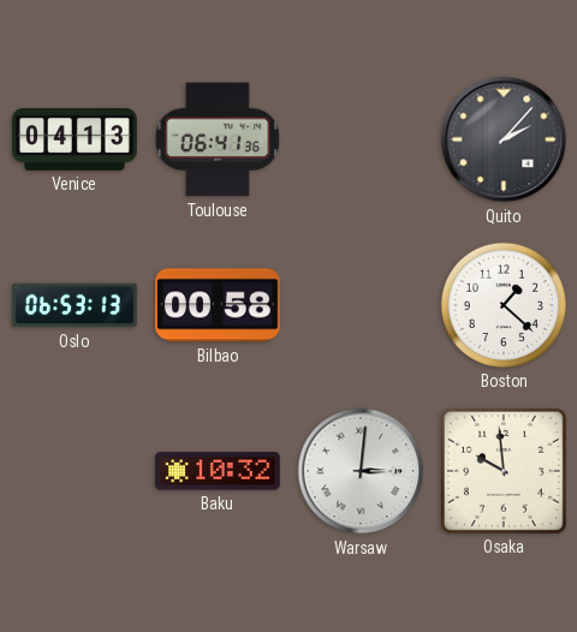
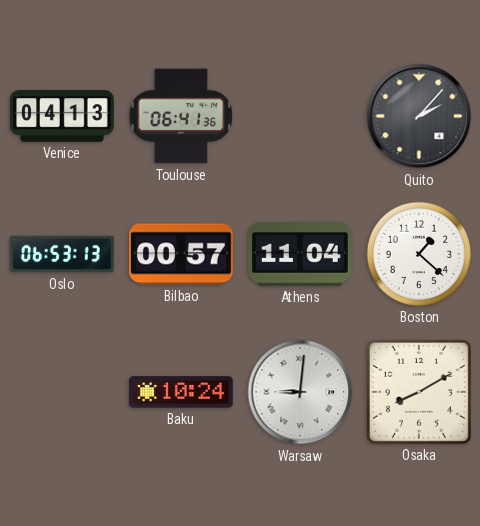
Bilbao: 00:58 -> 00:57
Athens: none -> 11:04
Baku: 10:32 -> 10:24
Warsaw: 3:01 -> 9:01
Osaka: 9:59 -> 8:10
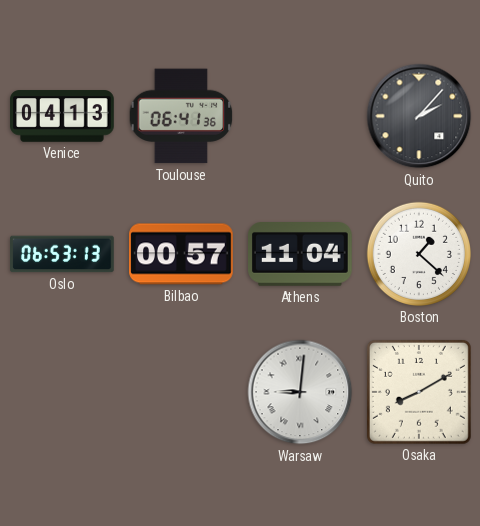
Baku: 10:24 -> none
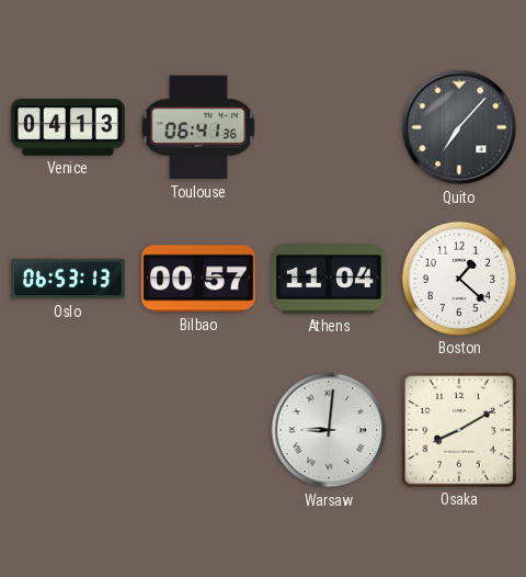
Quito: 2:07 -> 7:07
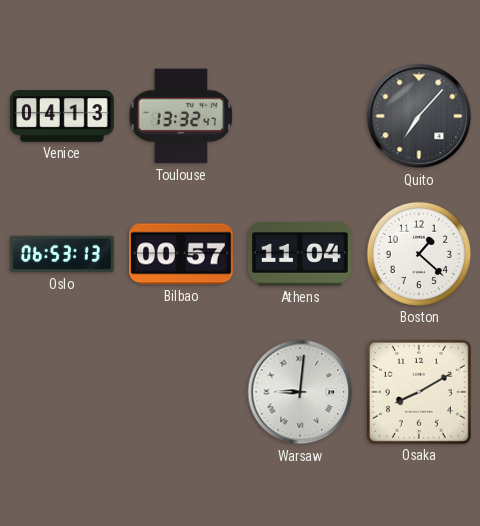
Toulouse: 06:41 -> 13:32
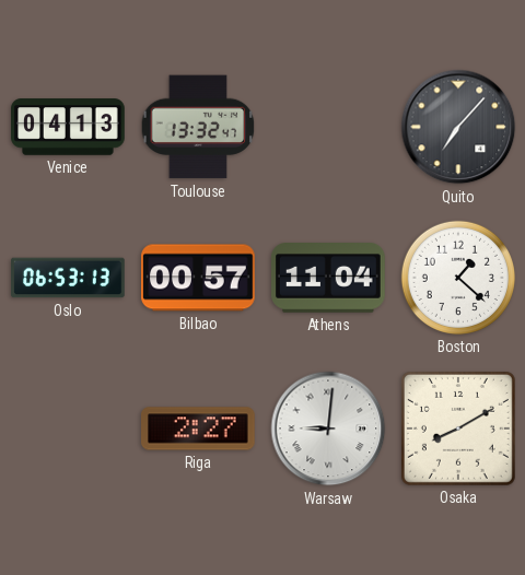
Riga: none -> 2:27
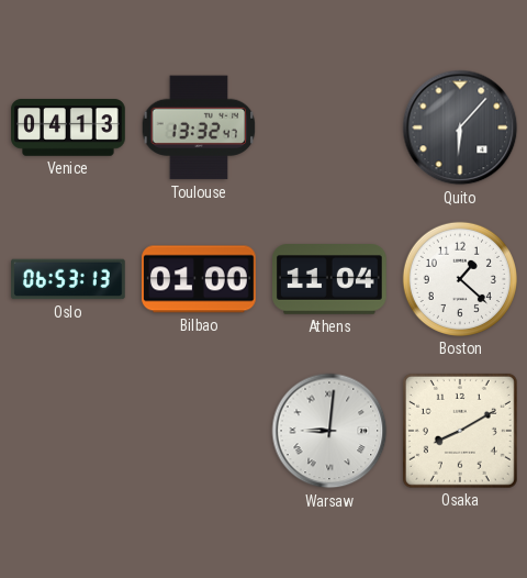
Quito: 7:07 -> 6:07
Bilbao: 00:57 -> 01:00
Riga: 2:27 -> none
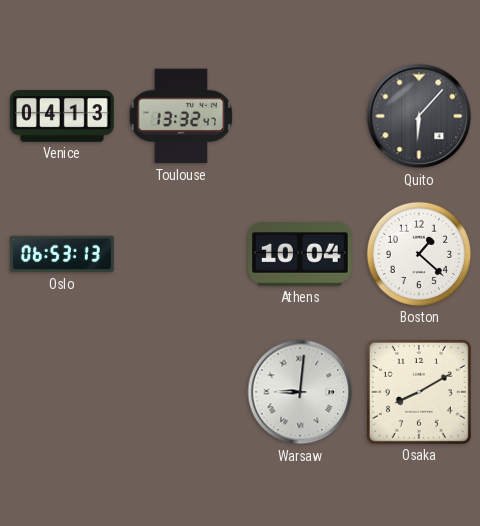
Bilbao: 01:00 -> none
Athens: 11:04 -> 10:04
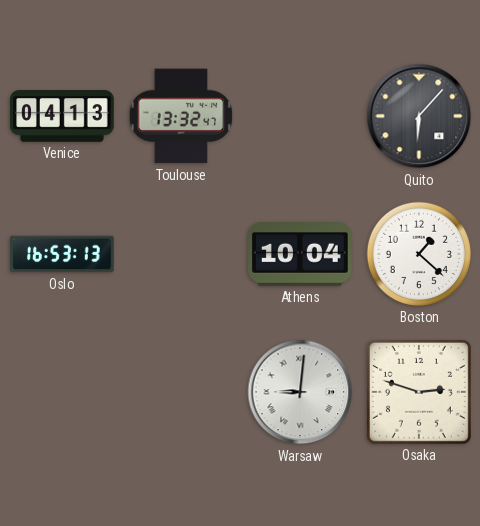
Oslo: 06:53 -> 16:53
Osaka: 8:10 -> 2:48
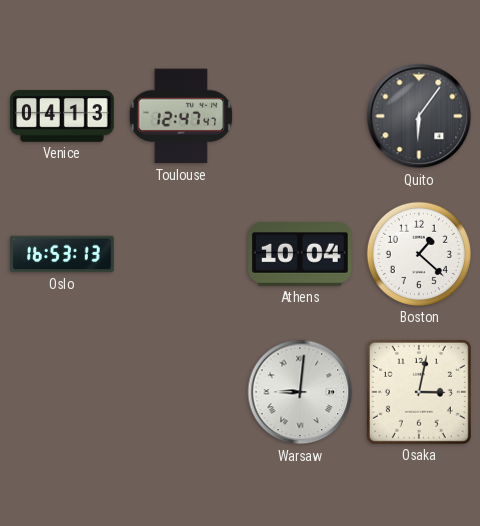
Toulouse: 13:32 -> 12:47
Quito: 6:07 -> 6:06
Osaka: 2:48 -> 3:02
